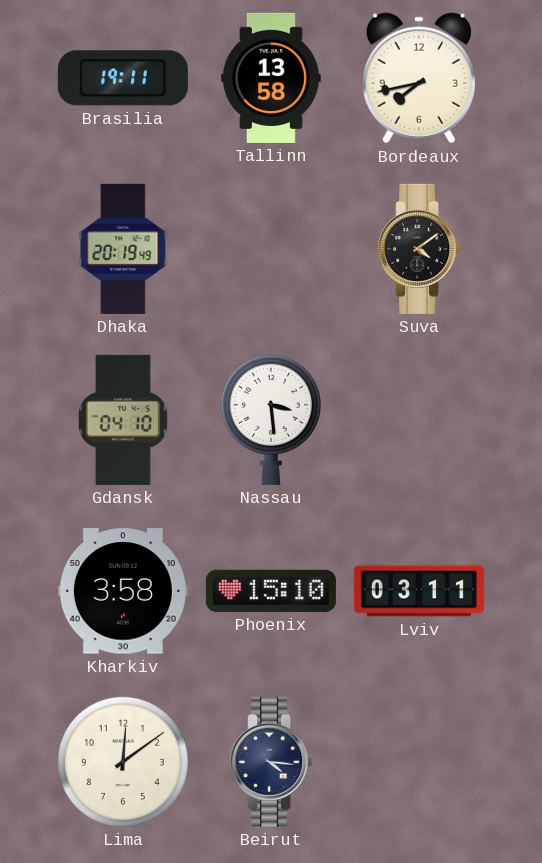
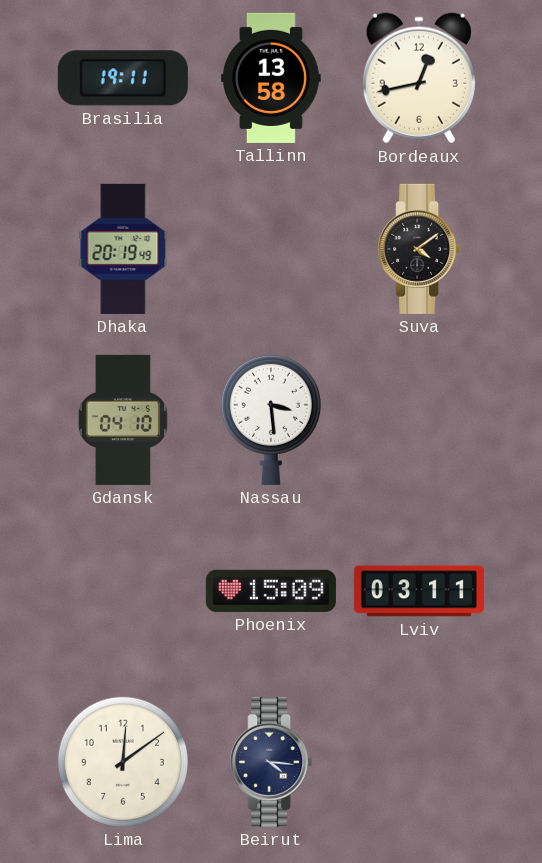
Bordeaux: 7:43 -> 12:43
Kharkiv: 3:58 -> none
Phoenix: 15:10 -> 15:09
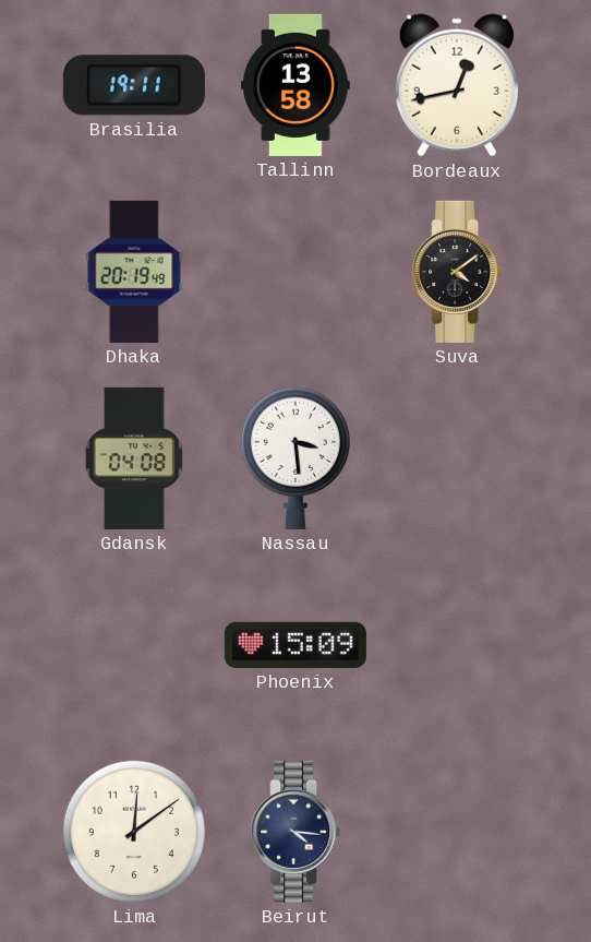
Gdansk: 04:10 -> 04:08
Lviv: 03:11 -> none
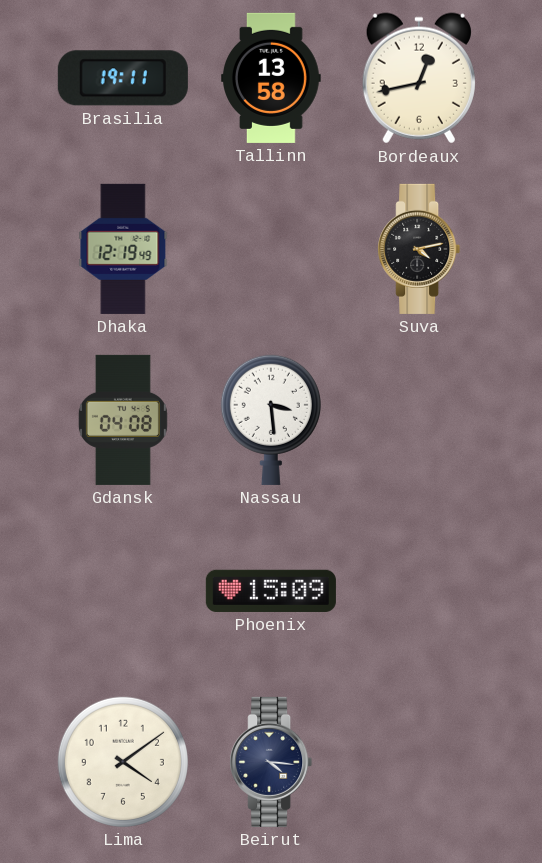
Dhaka: 20:19 -> 12:19
Suva: 4:09 -> 4:13
Lima: 12:09 -> 4:09
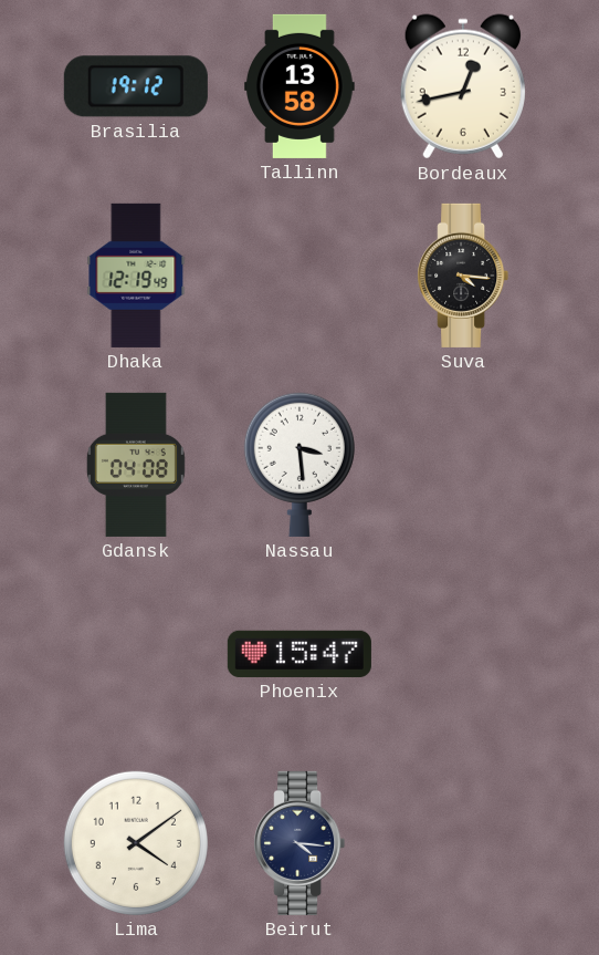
Brasilia: 19:11 -> 19:12
Suva: 4:13 -> 4:16
Phoenix: 15:09 -> 15:47
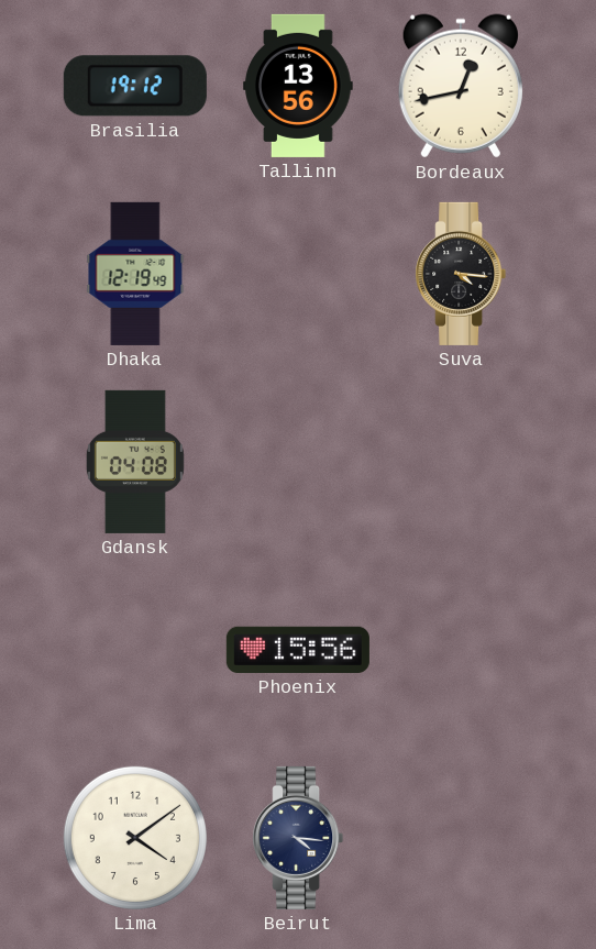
Tallinn: 13:58 -> 13:56
Nassau: 3:29 -> none
Phoenix: 15:47 -> 15:56
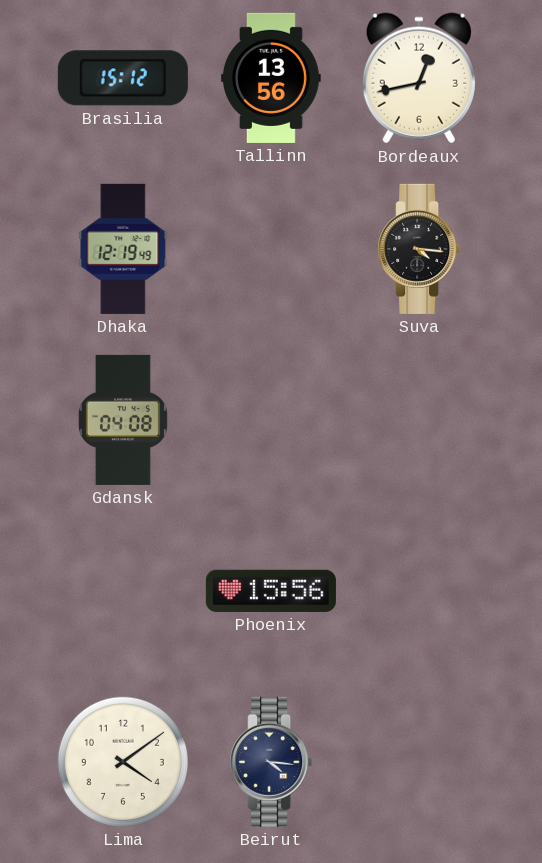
Brasilia: 19:12 -> 15:12
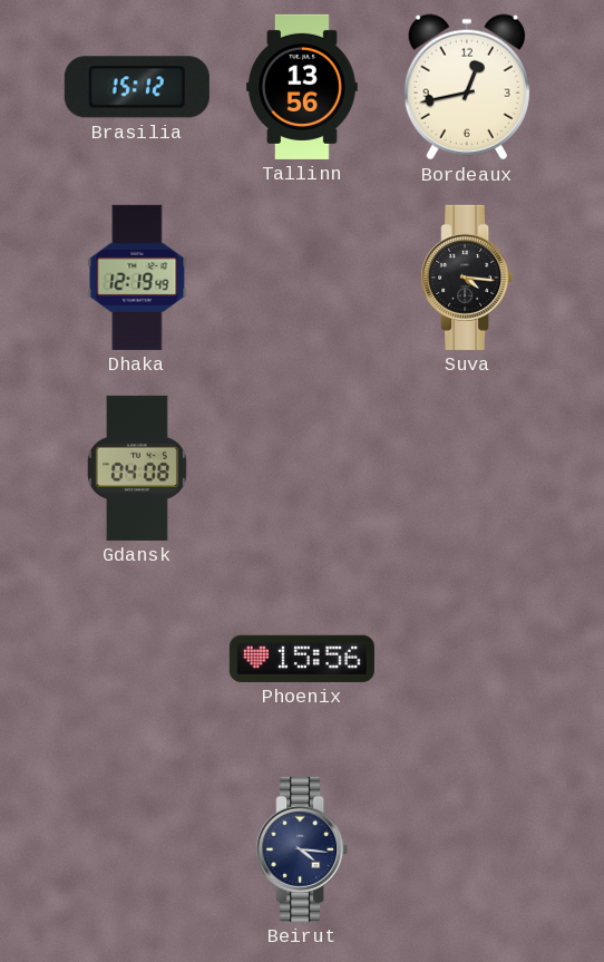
Lima: 4:09 -> none
